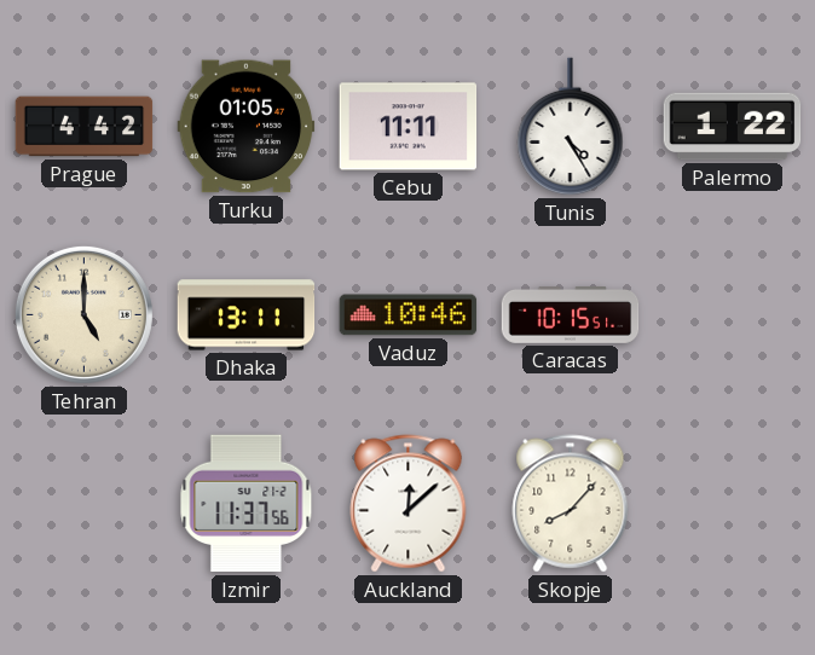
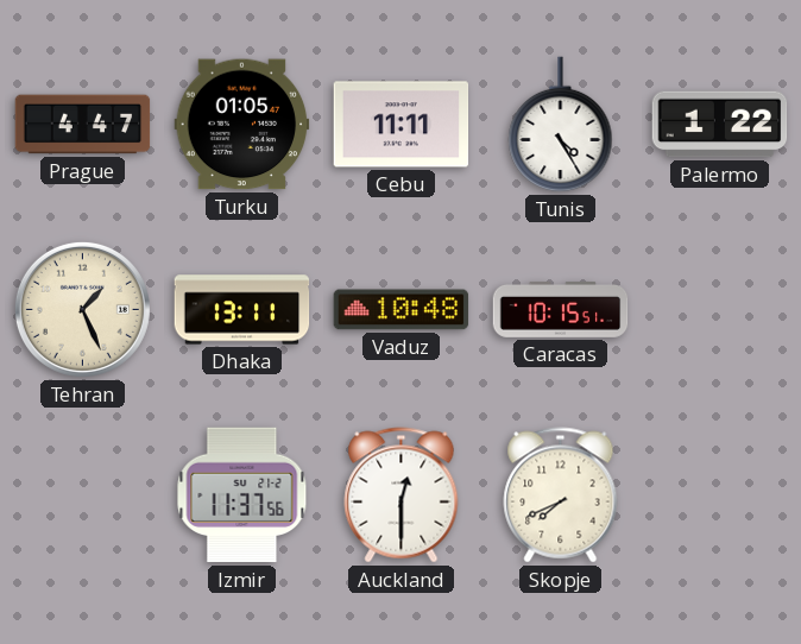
Prague: 4:42 -> 4:47
Tehran: 5:00 -> 1:26
Vaduz: 10:46 -> 10:48
Auckland: 12:08 -> 12:30
Skopje: 8:07 -> 7:41
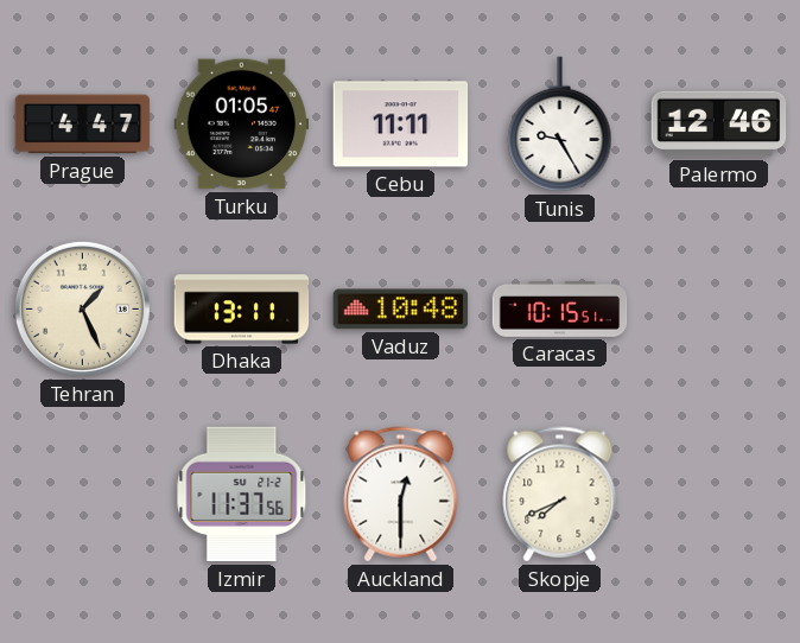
Tunis: 4:25 -> 9:25
Palermo: 1:22 -> 12:46
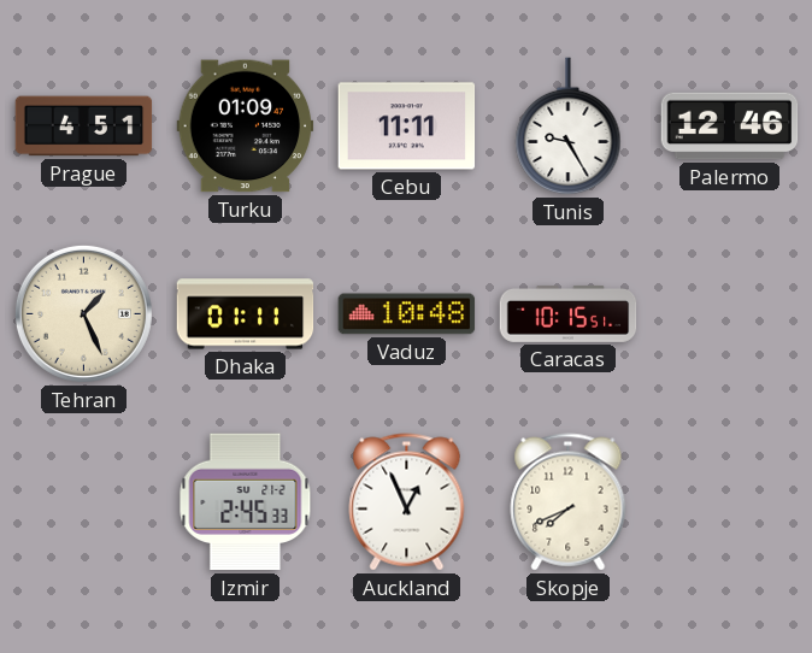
Prague: 4:47 -> 4:51
Turku: 01:05 -> 01:09
Dhaka: 13:11 -> 01:11
Izmir: 11:37 -> 2:45
Auckland: 12:30 -> 12:56
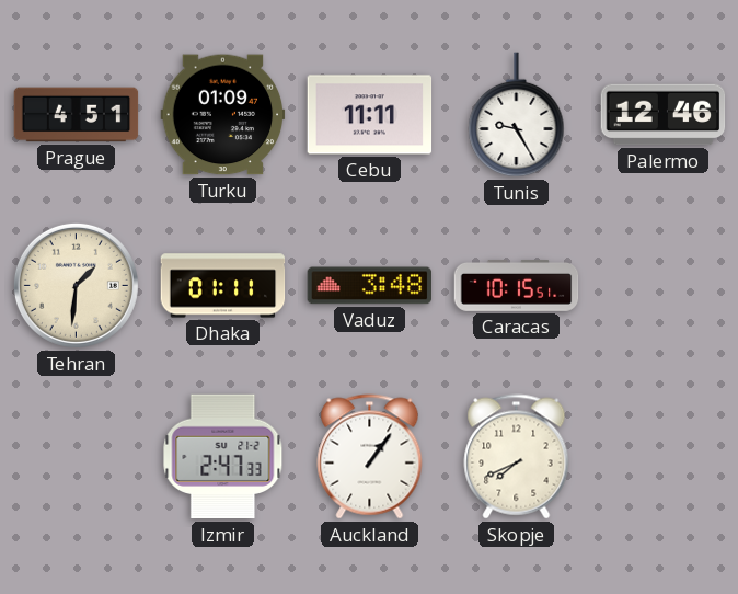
Tehran: 1:26 -> 1:31
Vaduz: 10:48 -> 3:48
Izmir: 2:45 -> 2:47
Auckland: 12:56 -> 1:06
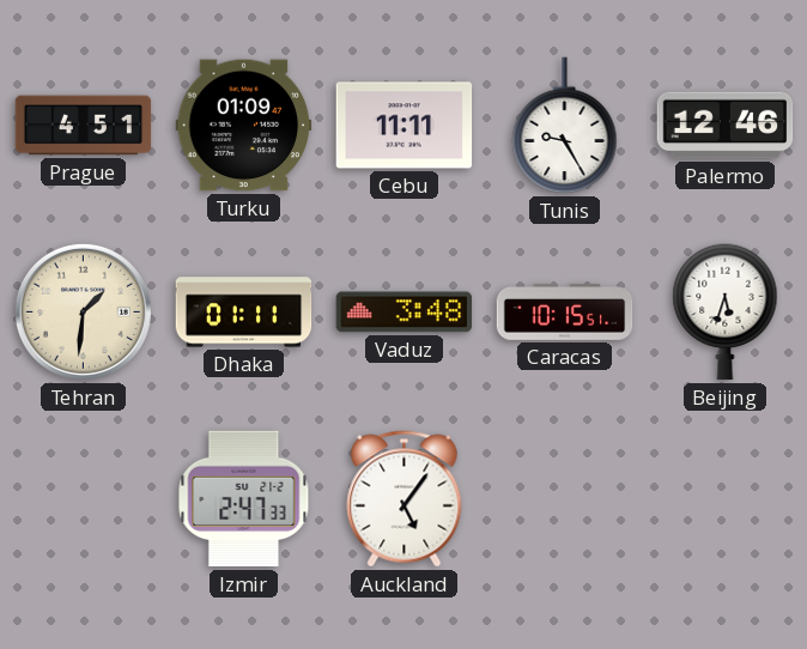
Beijing: none -> 5:33
Auckland: 1:06 -> 5:06
Skopje: 7:41 -> none
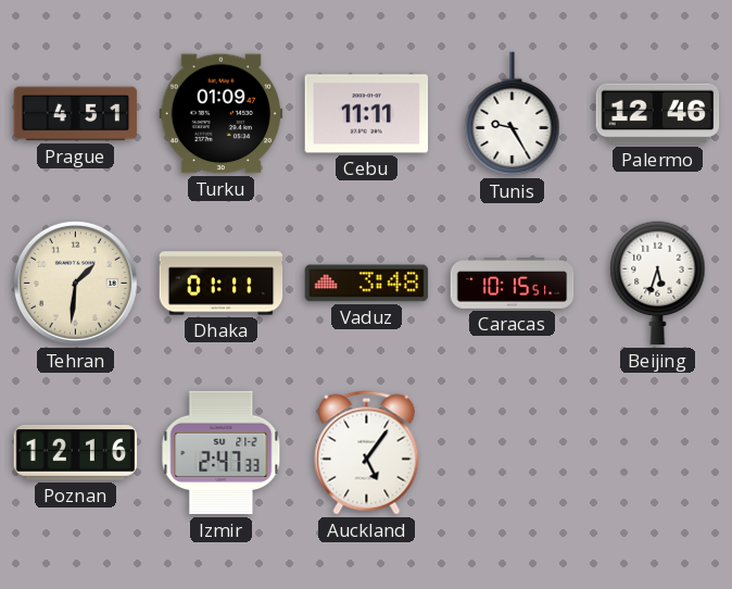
Poznan: none -> 12:16
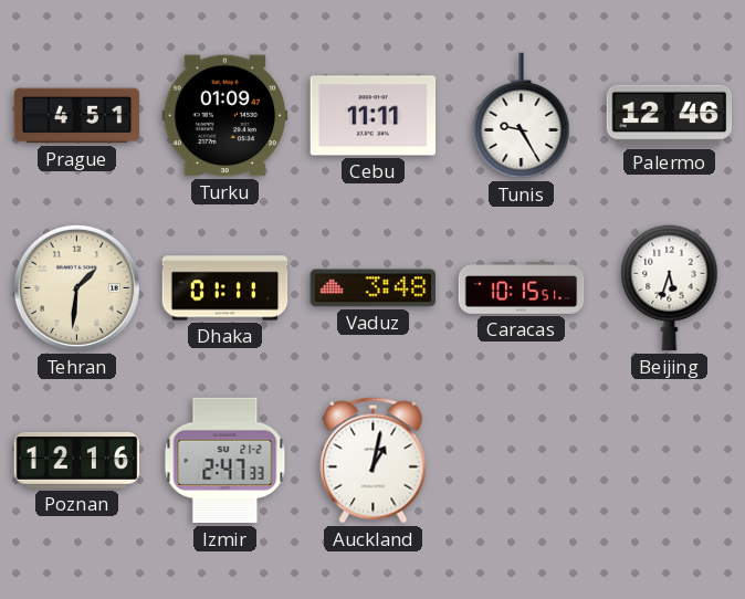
Auckland: 5:06 -> 1:02
